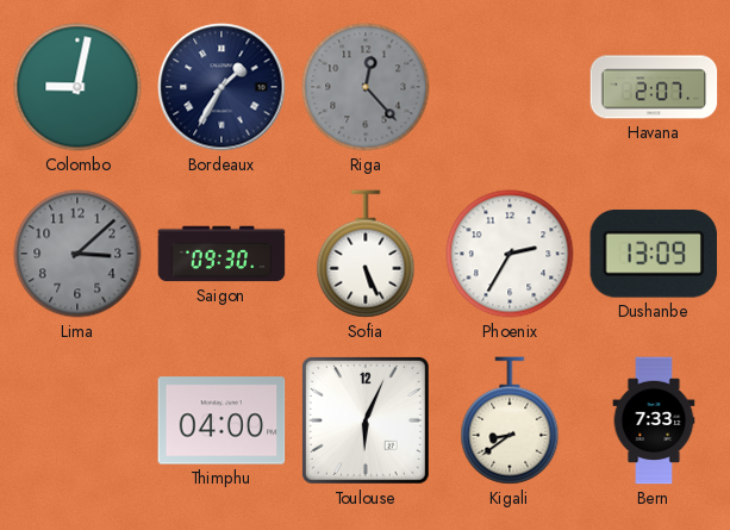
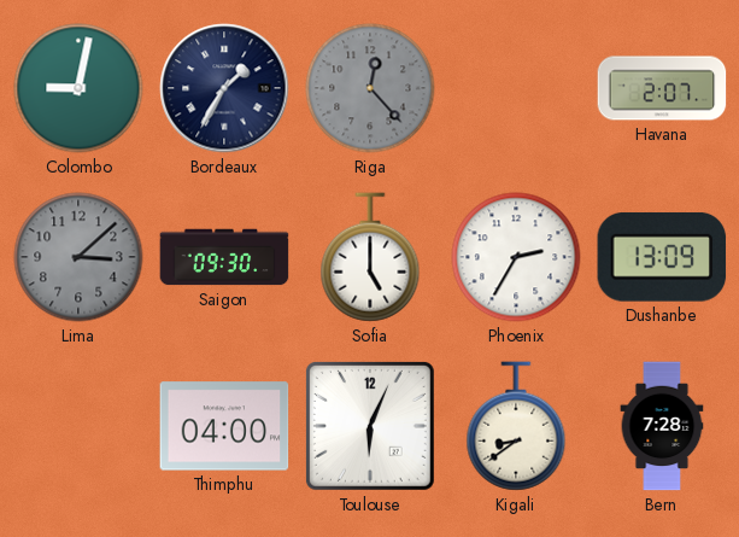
Sofia: 5:26 -> 5:00
Bern: 7:33 -> 7:28
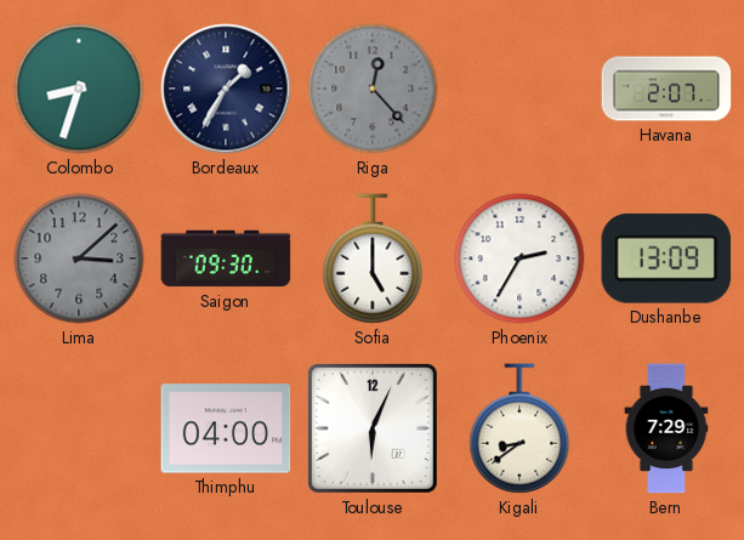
Colombo: 9:02 -> 8:33
Bern: 7:28 -> 7:29
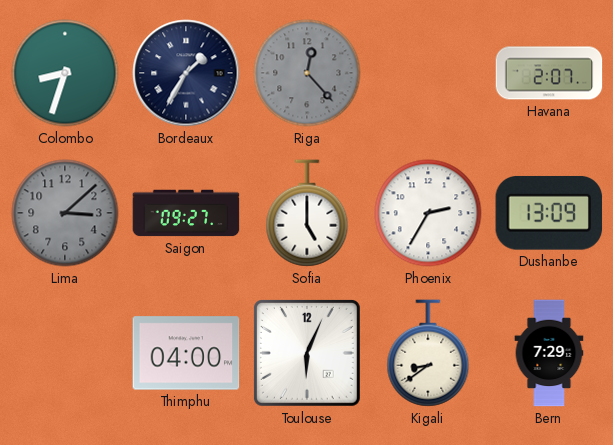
Saigon: 09:30 -> 09:27
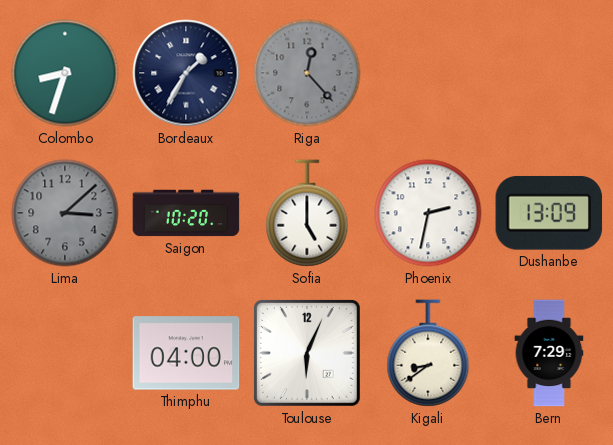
Havana: 2:07 -> none
Saigon: 09:27 -> 10:20
Phoenix: 2:35 -> 2:32
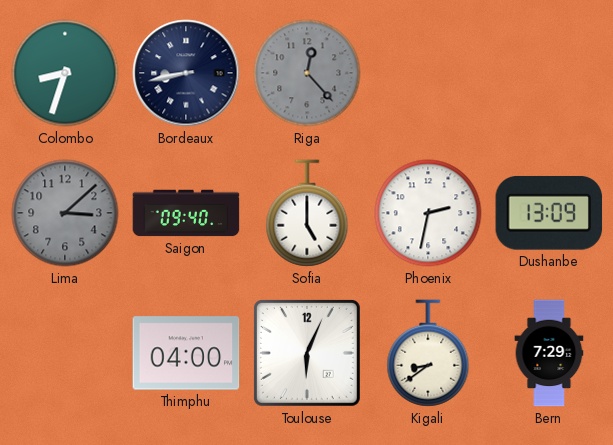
Bordeaux: 1:35 -> 8:43
Saigon: 10:20 -> 09:40
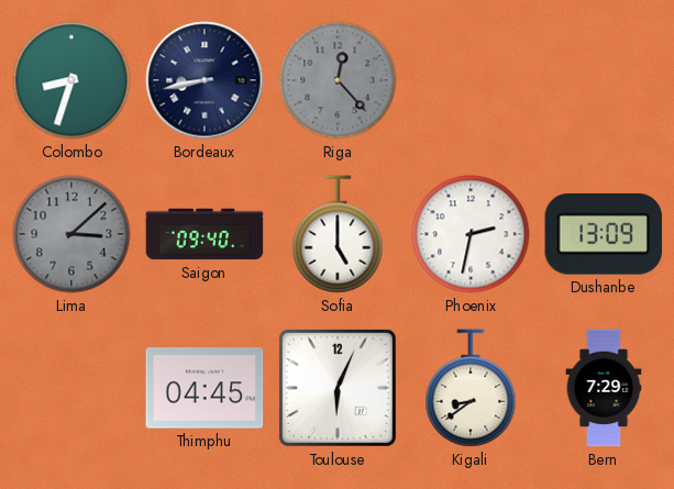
Thimphu: 04:00 -> 04:45
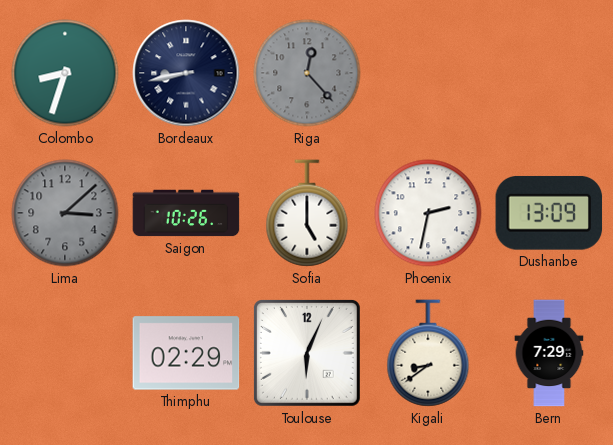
Saigon: 09:40 -> 10:26
Thimphu: 04:45 -> 02:29
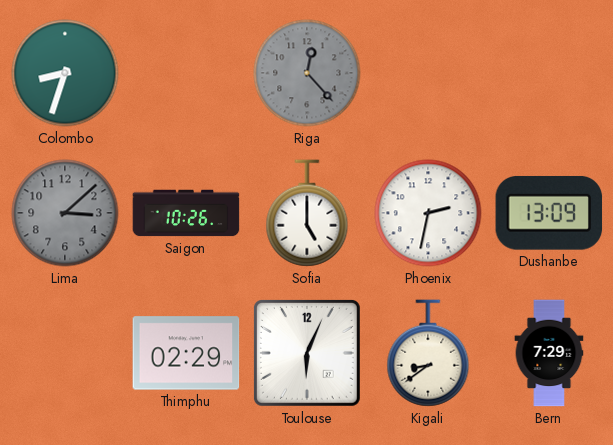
Bordeaux: 8:43 -> none
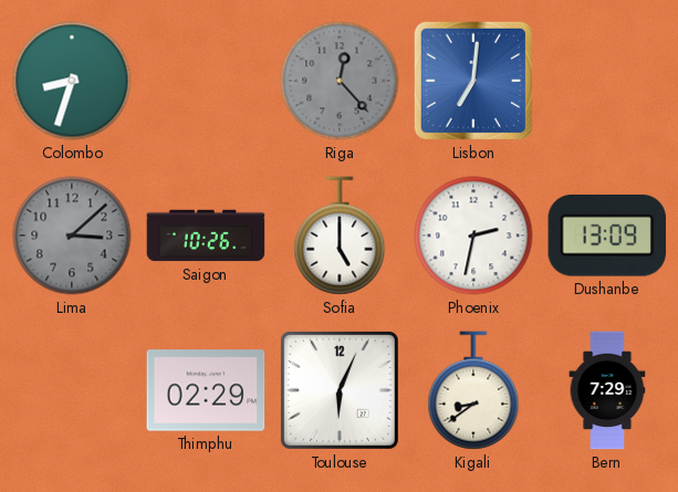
Lisbon: none -> 7:01
